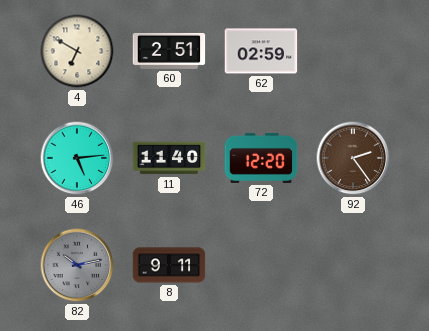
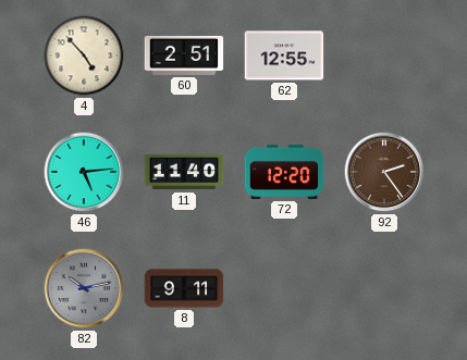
4: 6:50 -> 4:53
62: 02:59 -> 12:55
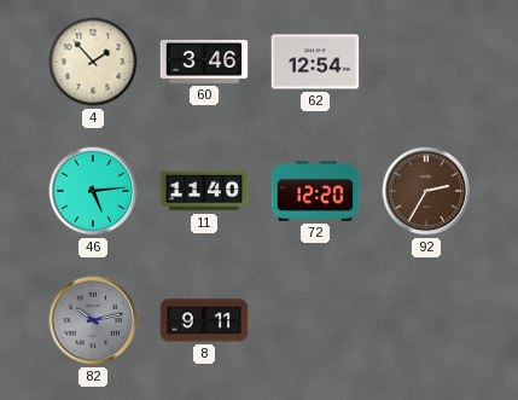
4: 4:53 -> 1:53
60: 2:51 -> 3:46
62: 12:55 -> 12:54
92: 2:24 -> 2:35
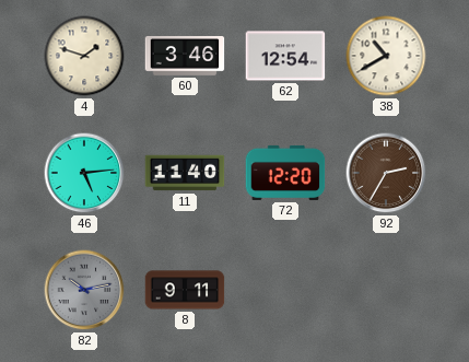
4: 1:53 -> 1:48
38: none -> 10:40
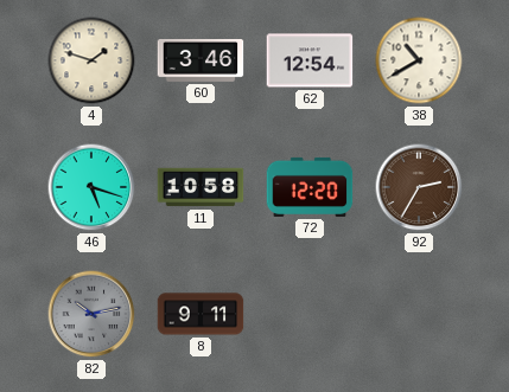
46: 5:14 -> 5:18
11: 11:40 -> 10:58
